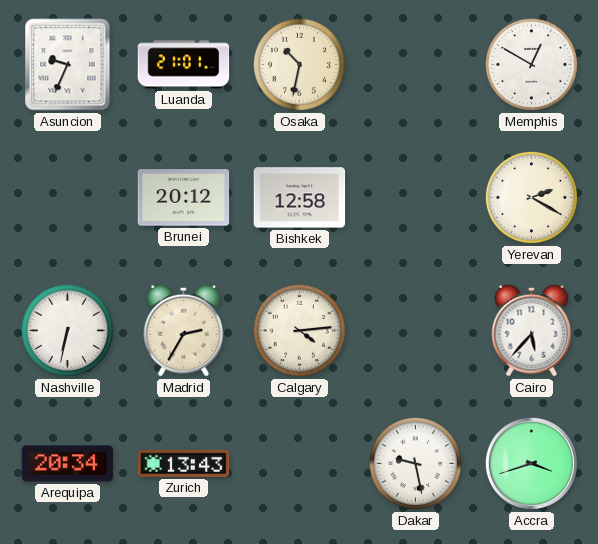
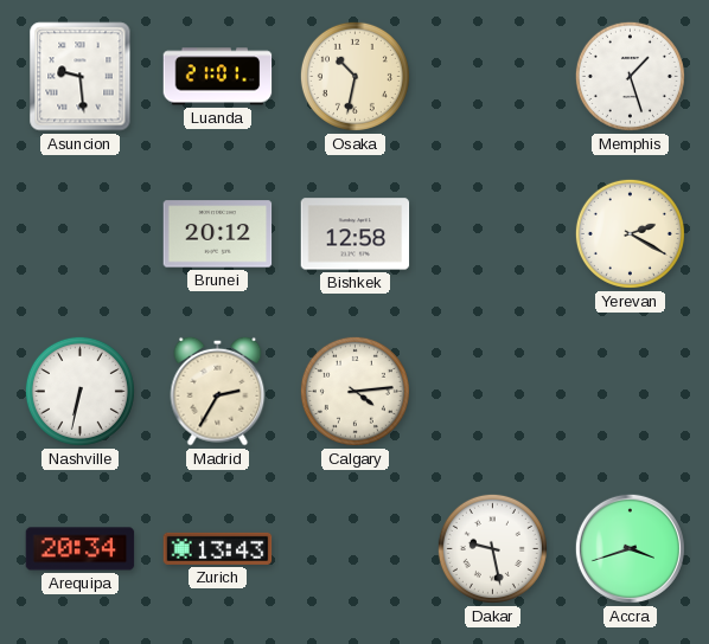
Asuncion: 9:34 -> 9:29
Memphis: 12:50 -> 1:27
Cairo: 5:37 -> none
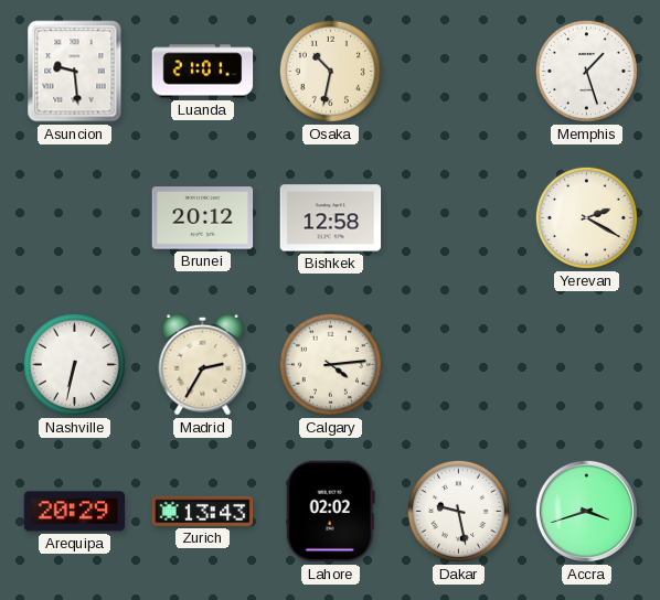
Arequipa: 20:34 -> 20:29
Lahore: none -> 02:02
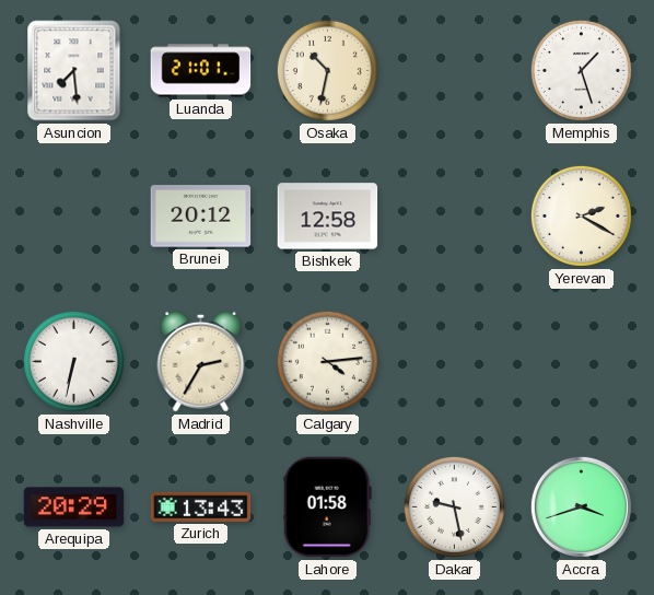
Asuncion: 9:29 -> 7:29
Lahore: 02:02 -> 01:58
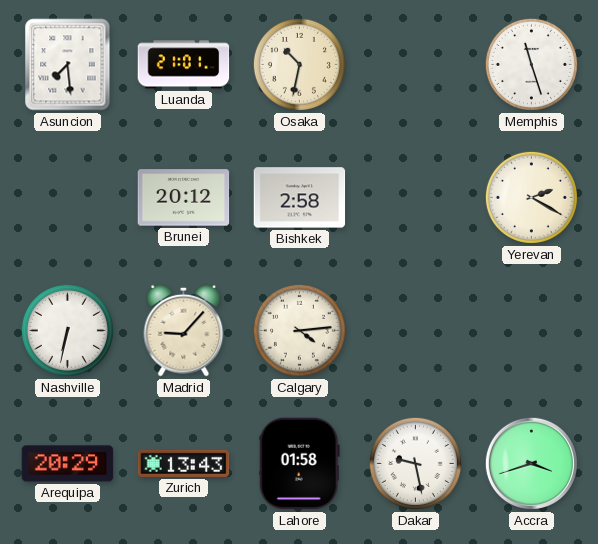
Memphis: 1:27 -> 11:27
Bishkek: 12:58 -> 2:58
Madrid: 2:35 -> 9:07
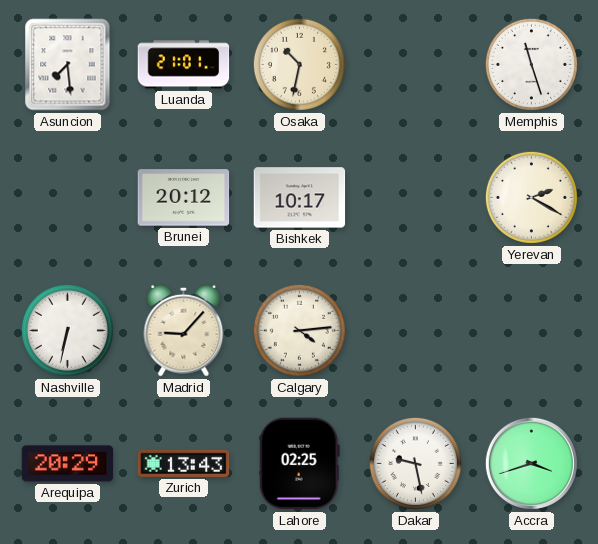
Bishkek: 2:58 -> 10:17
Lahore: 01:58 -> 02:25
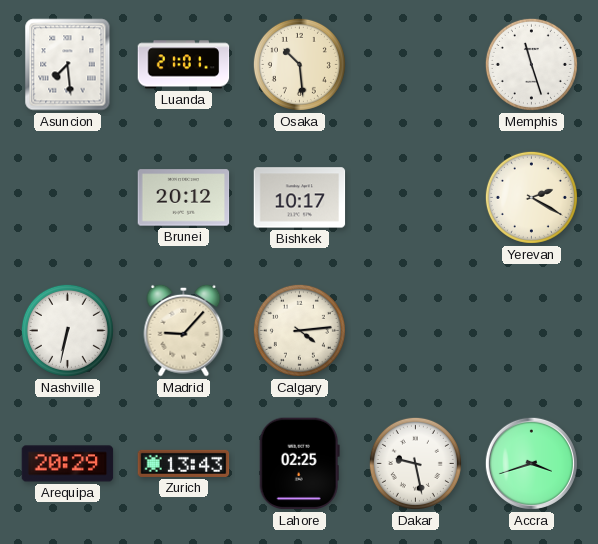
Osaka: 10:32 -> 10:29
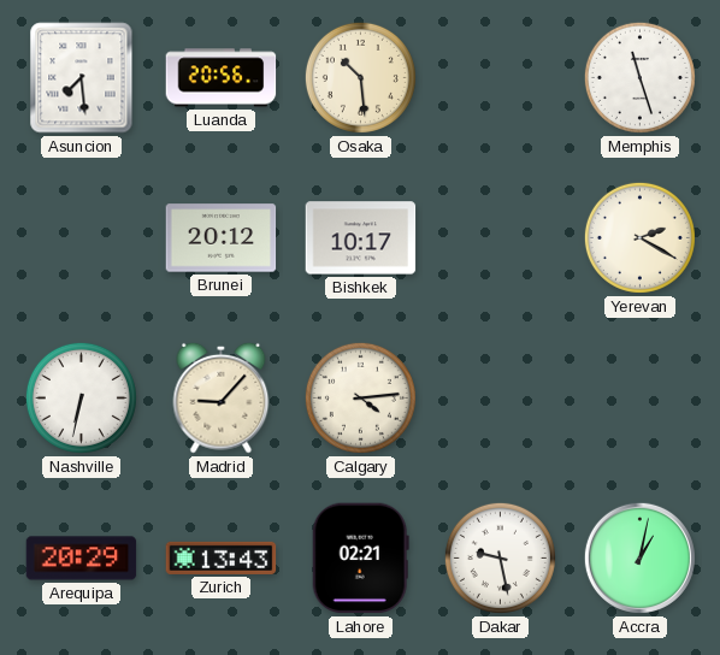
Luanda: 21:01 -> 20:56
Lahore: 02:25 -> 02:21
Accra: 3:42 -> 1:02
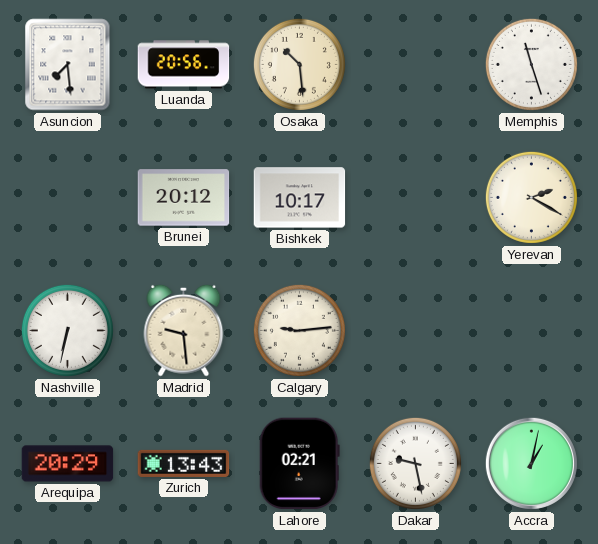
Madrid: 9:07 -> 9:29
Calgary: 4:14 -> 9:14
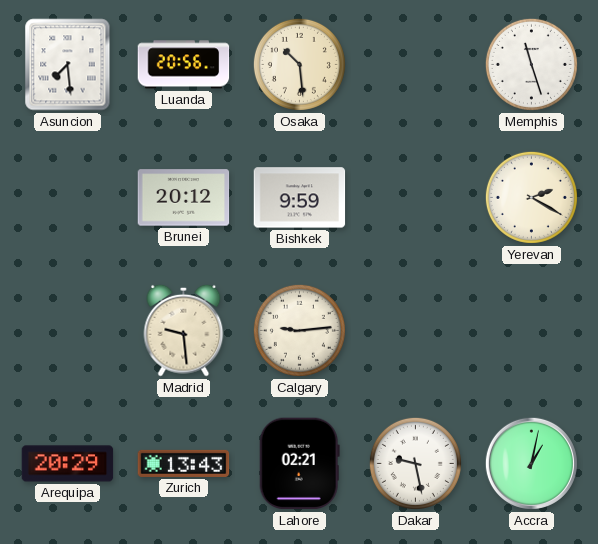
Bishkek: 10:17 -> 9:59
Nashville: 6:32 -> none
